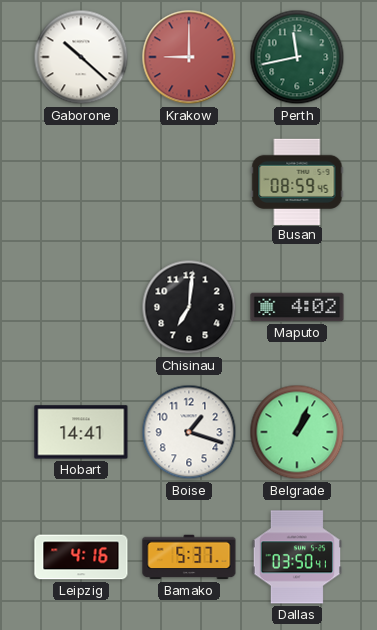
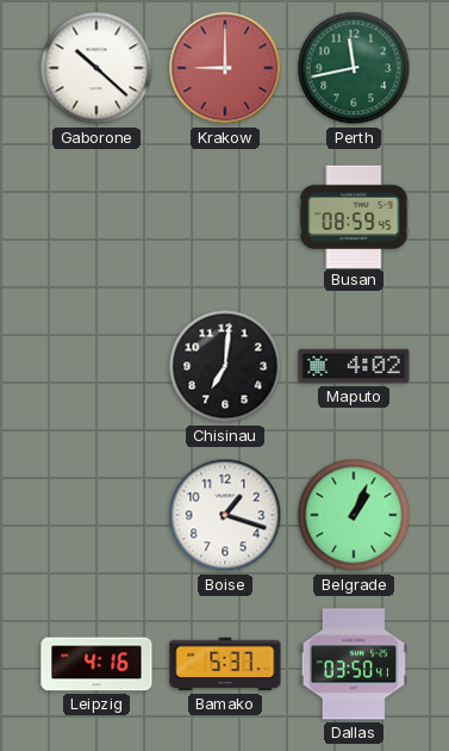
Hobart: 14:41 -> none
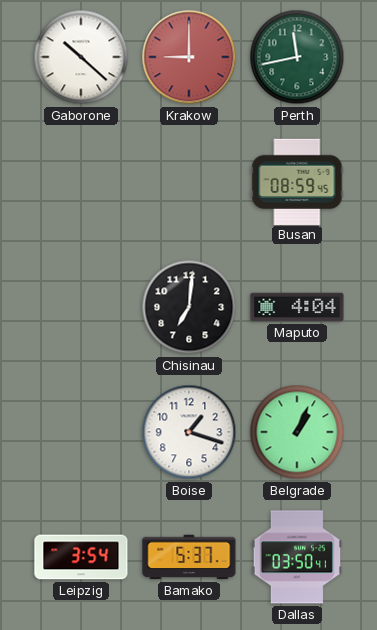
Maputo: 4:02 -> 4:04
Leipzig: 4:16 -> 3:54
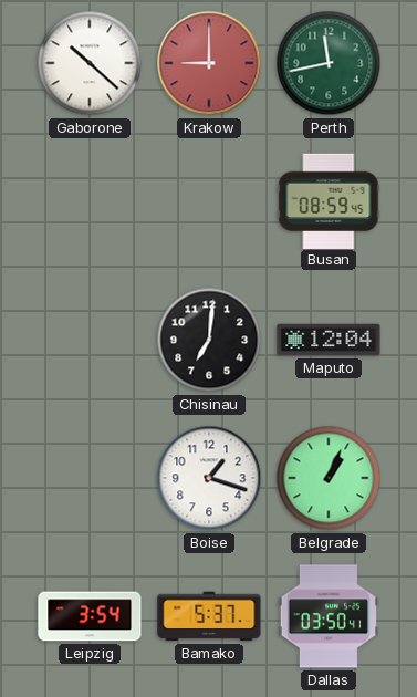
Maputo: 4:04 -> 12:04
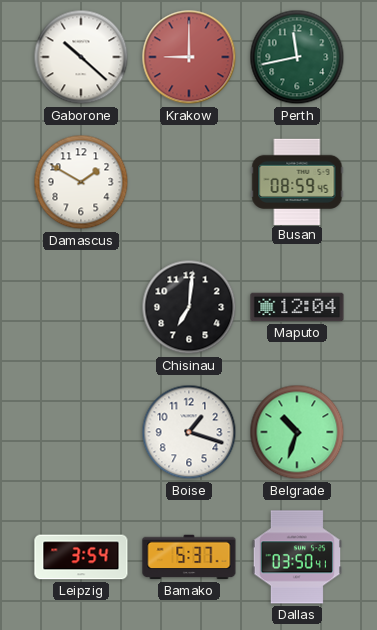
Damascus: none -> 1:50
Belgrade: 1:04 -> 10:33
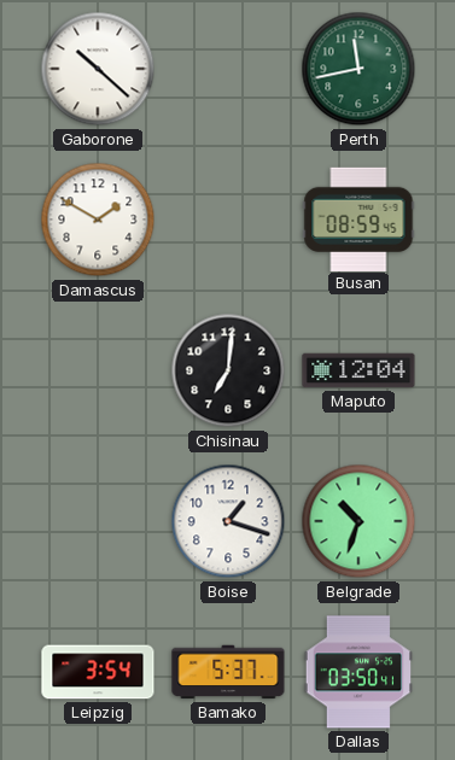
Krakow: 9:00 -> none
